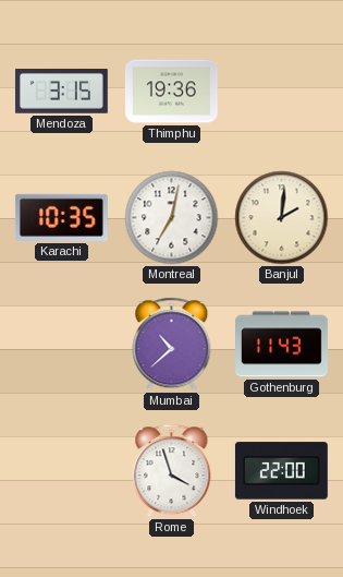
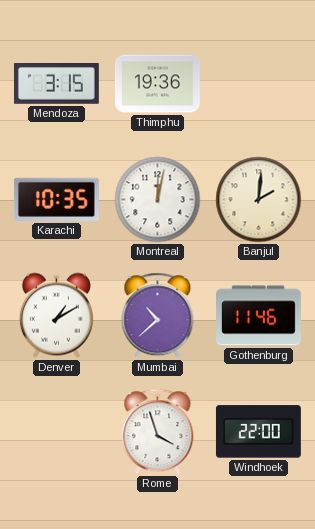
Montreal: 7:02 -> 12:02
Denver: none -> 1:10
Gothenburg: 11:43 -> 11:46
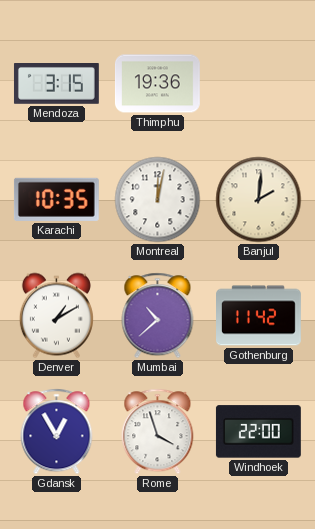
Gothenburg: 11:46 -> 11:42
Gdansk: none -> 12:55
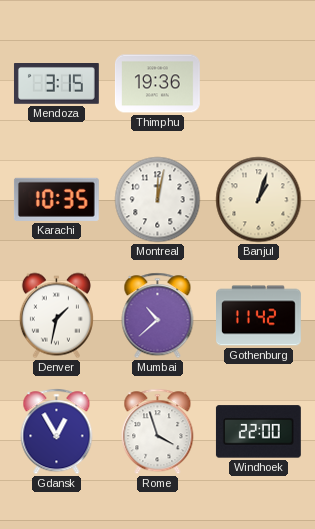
Banjul: 2:01 -> 1:03
Denver: 1:10 -> 1:32
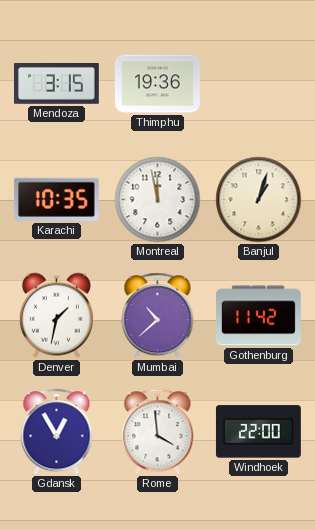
Montreal: 12:02 -> 11:58
Rome: 3:57 -> 3:59
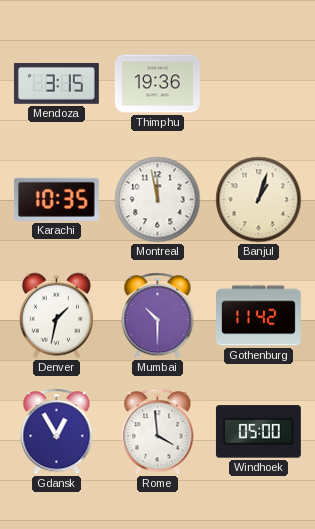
Mumbai: 10:38 -> 10:30
Windhoek: 22:00 -> 05:00
